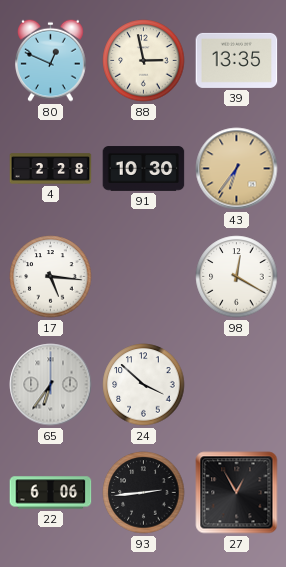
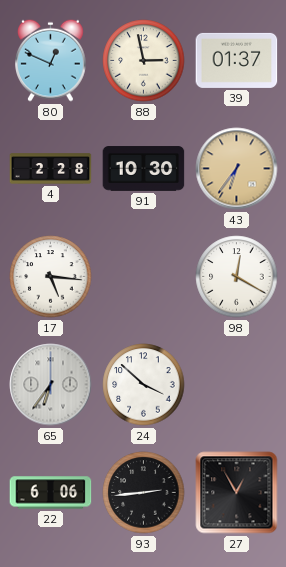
39: 13:35 -> 01:37
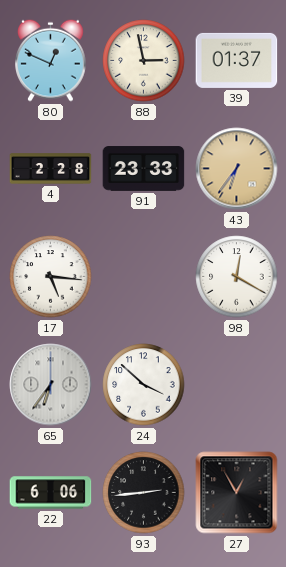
91: 10:30 -> 23:33
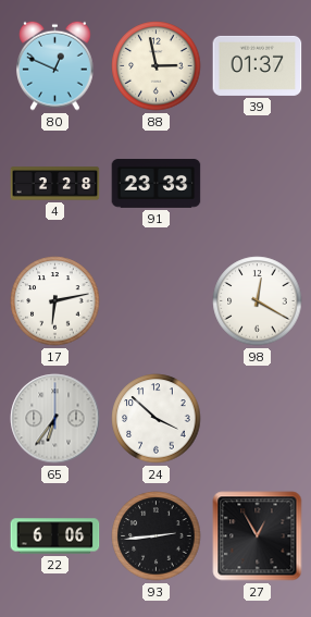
43: 6:36 -> none
17: 5:16 -> 6:13
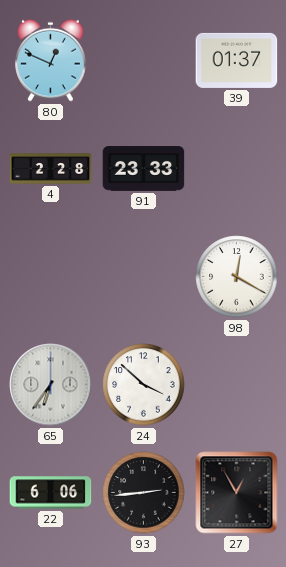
88: 2:58 -> none
17: 6:13 -> none
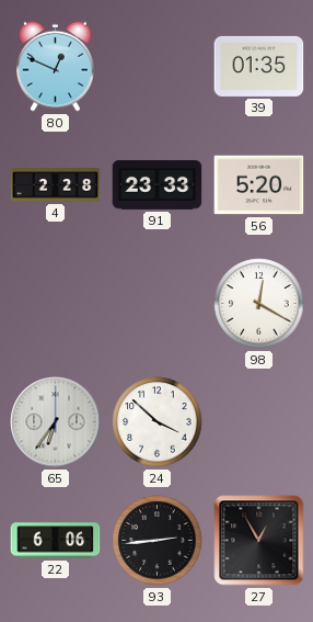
39: 01:37 -> 01:35
56: none -> 5:20
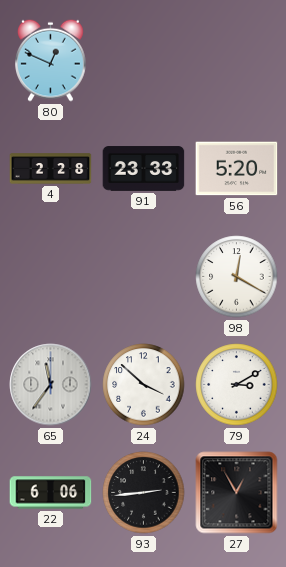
39: 01:35 -> none
65: 6:36 -> 11:36
79: none -> 3:10
